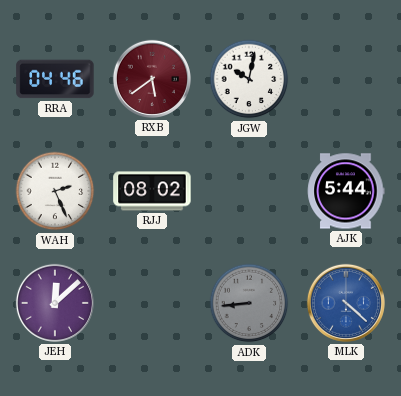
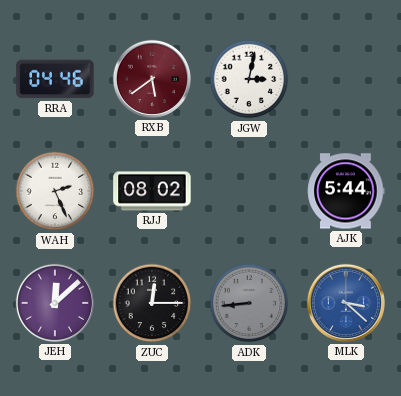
JGW: 10:02 -> 3:02
ZUC: none -> 12:15
MLK: 4:22 -> 3:22
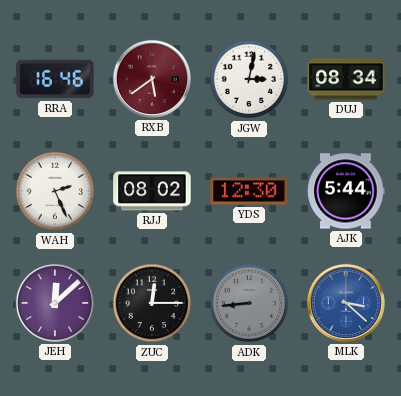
RRA: 04:46 -> 16:46
DUJ: none -> 08:34
YDS: none -> 12:30
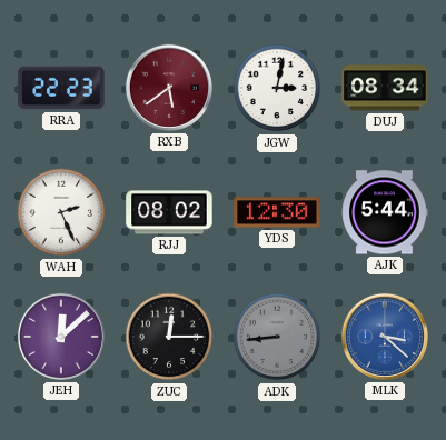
RRA: 16:46 -> 22:23
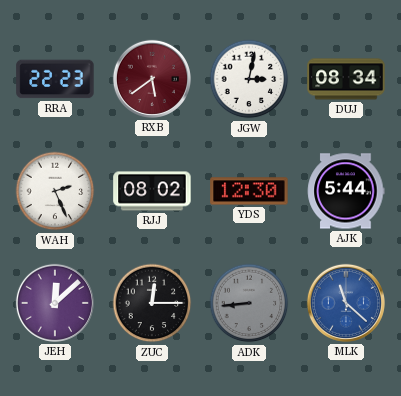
MLK: 3:22 -> 11:22
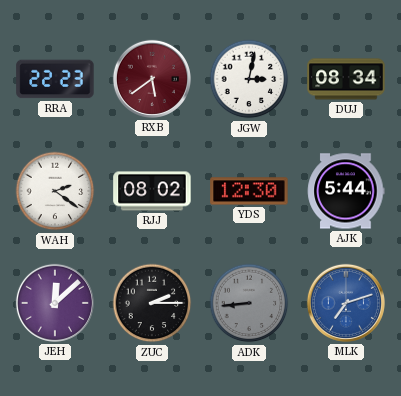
WAH: 2:26 -> 2:21
ZUC: 12:15 -> 2:15
MLK: 11:22 -> 7:12
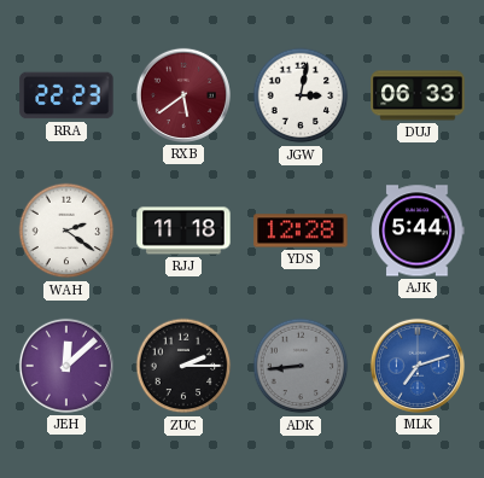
DUJ: 08:34 -> 06:33
RJJ: 08:02 -> 11:18
YDS: 12:30 -> 12:28
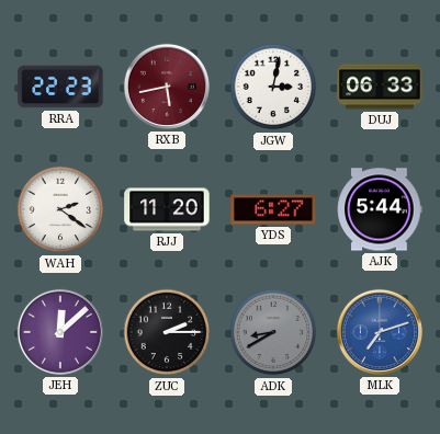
RXB: 5:39 -> 5:43
RJJ: 11:18 -> 11:20
YDS: 12:28 -> 6:27
ADK: 8:44 -> 8:40
